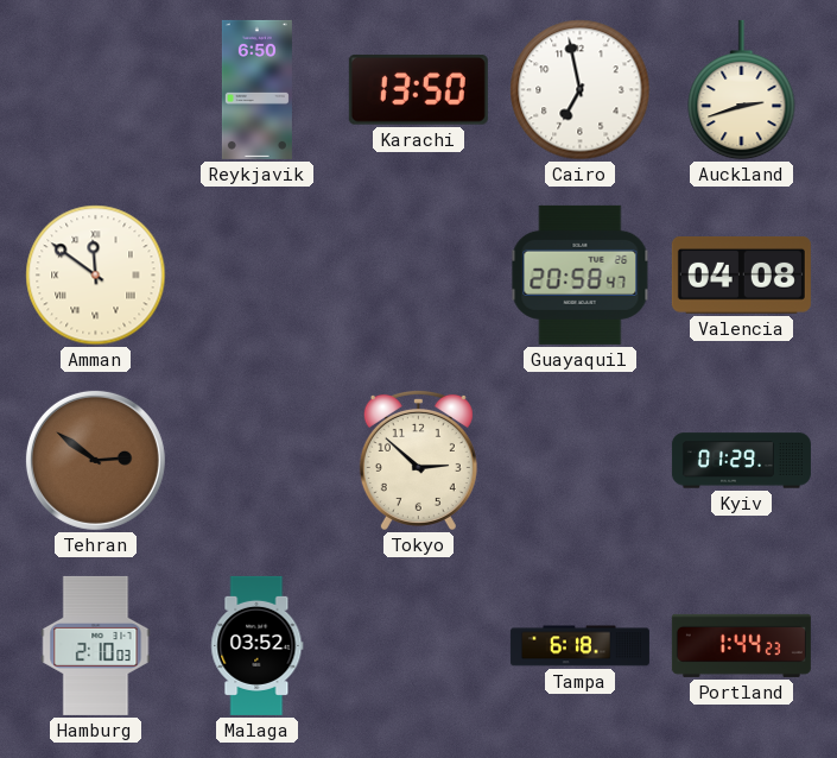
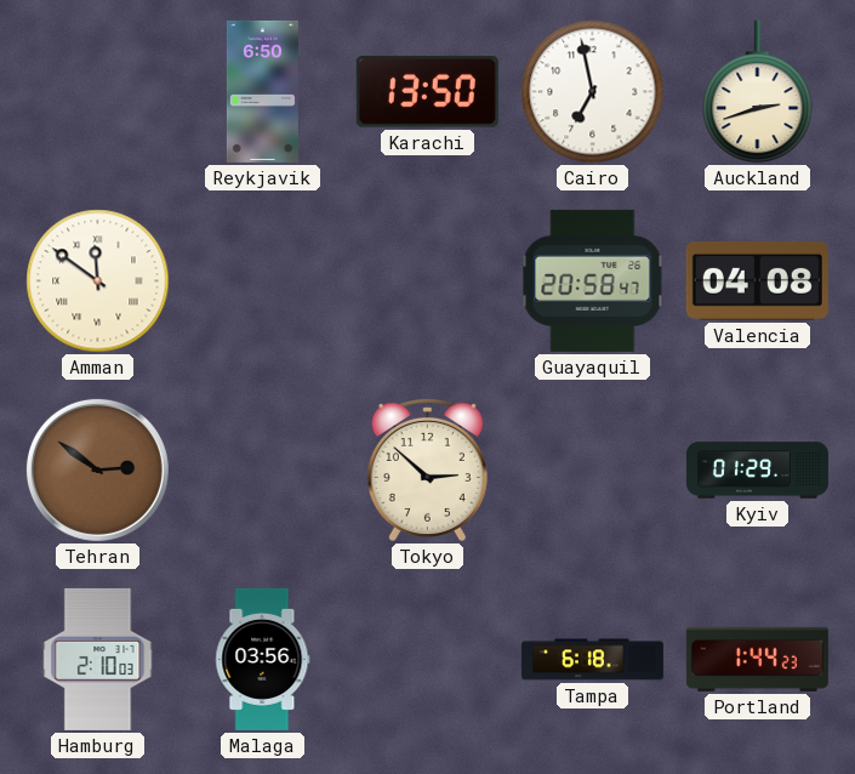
Malaga: 03:52 -> 03:56
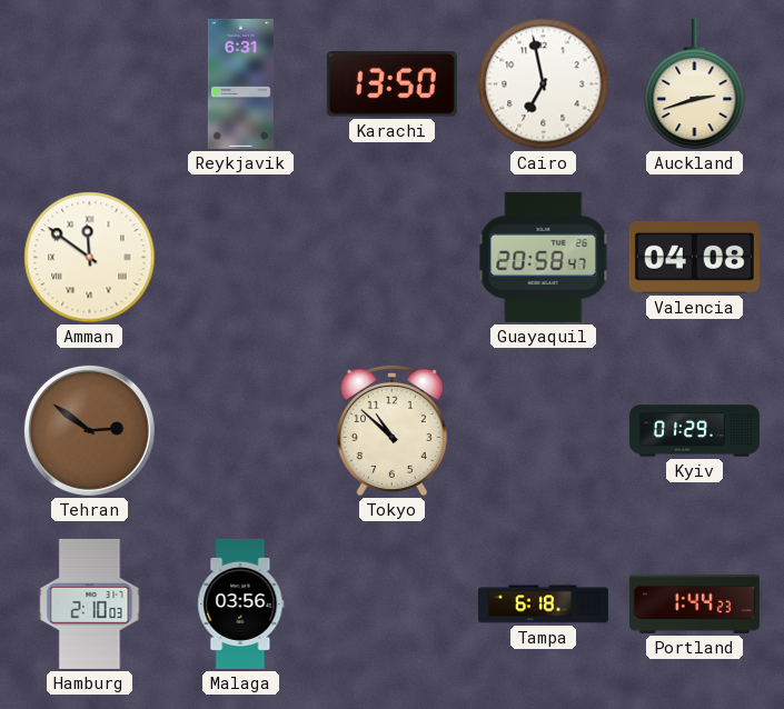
Reykjavik: 6:50 -> 6:31
Tokyo: 2:52 -> 10:52
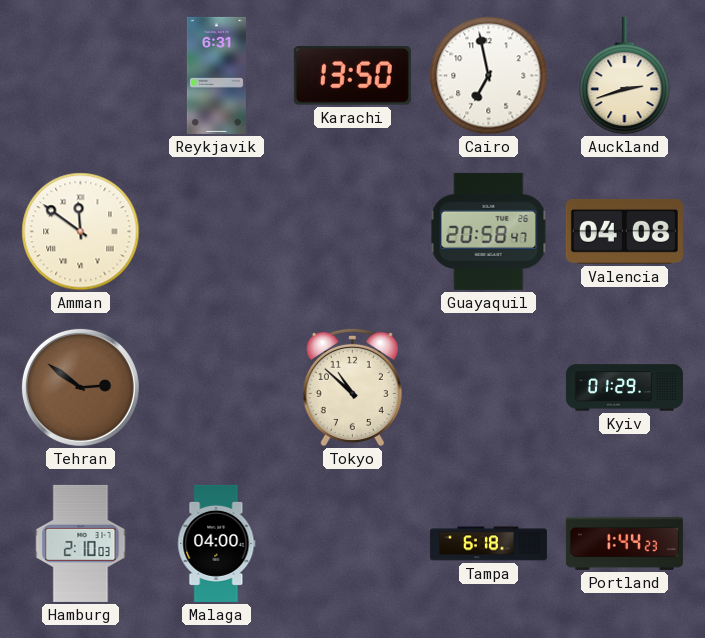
Malaga: 03:56 -> 04:00
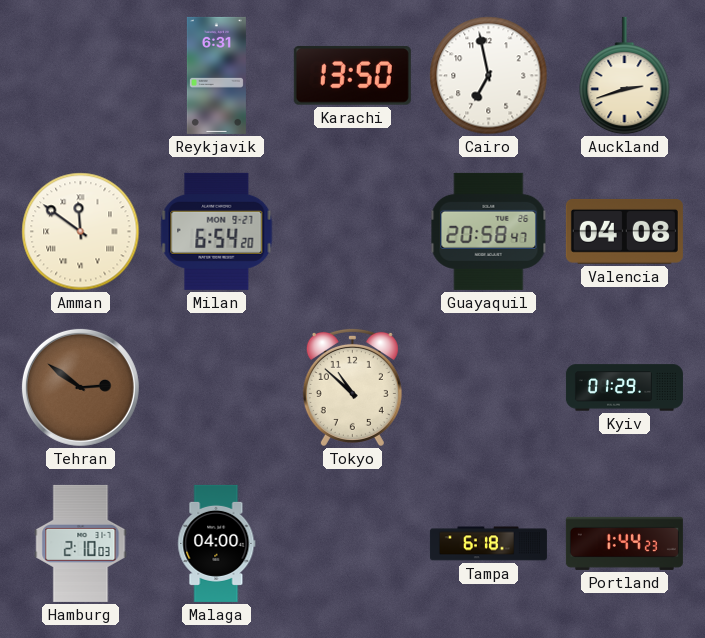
Milan: none -> 6:54
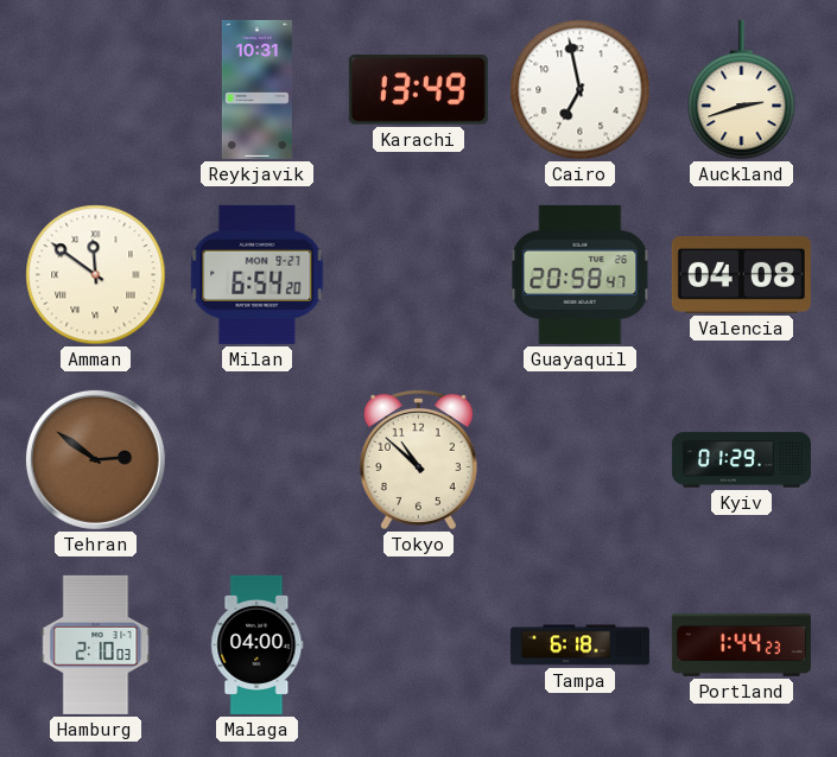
Reykjavik: 6:31 -> 10:31
Karachi: 13:50 -> 13:49
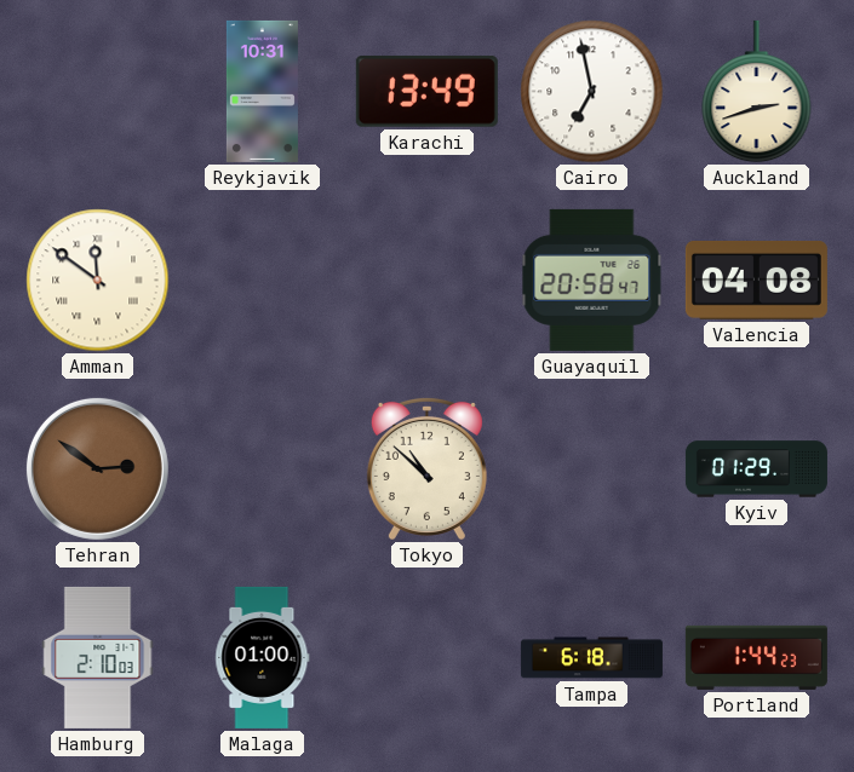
Milan: 6:54 -> none
Malaga: 04:00 -> 01:00
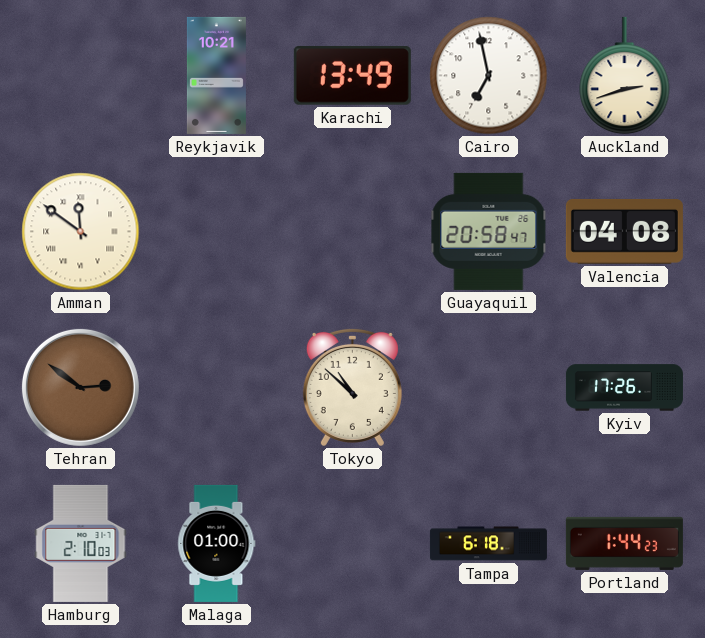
Reykjavik: 10:31 -> 10:21
Kyiv: 01:29 -> 17:26
